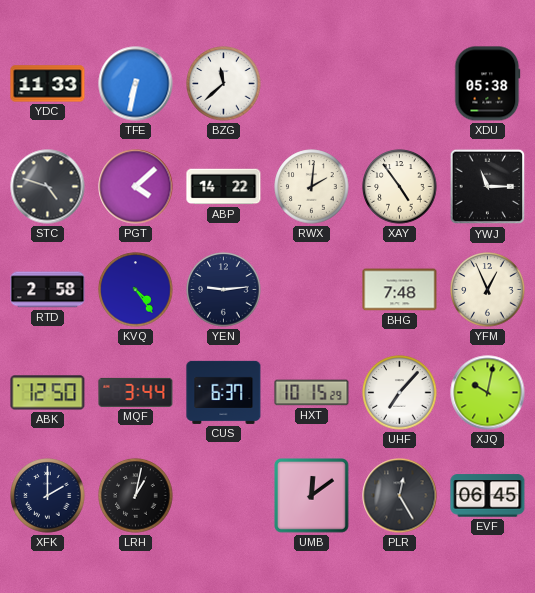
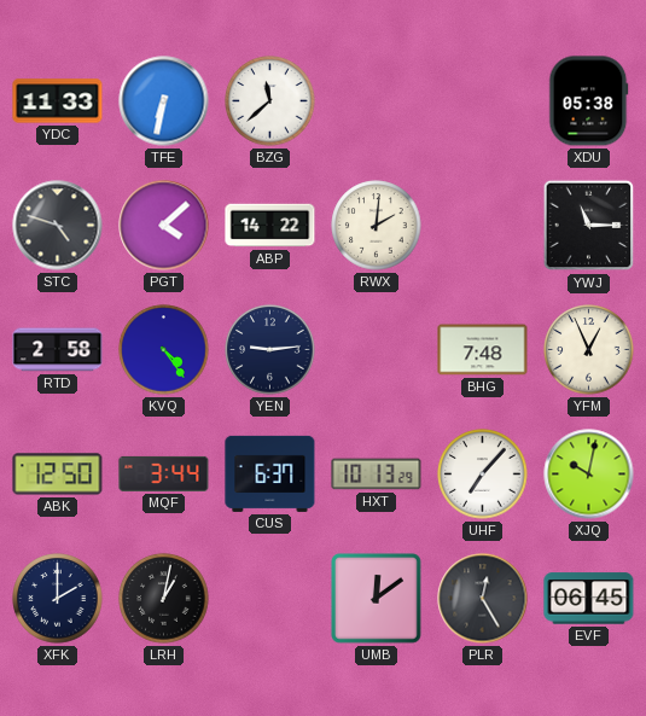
XAY: 4:54 -> none
HXT: 10:15 -> 10:13
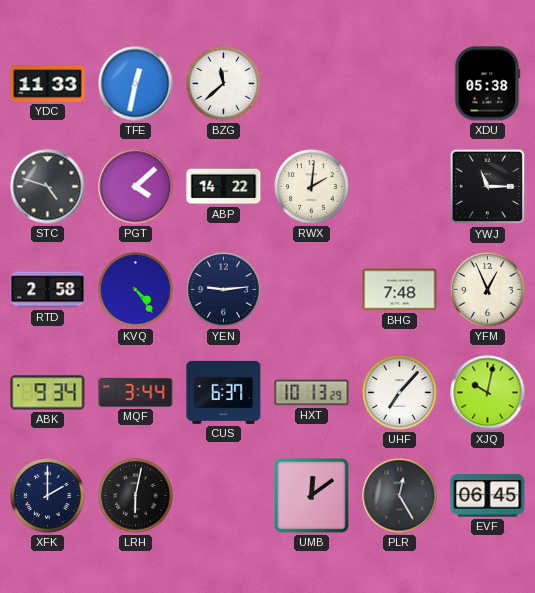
TFE: 6:32 -> 12:32
ABK: 12:50 -> 9:34
LRH: 1:02 -> 6:02
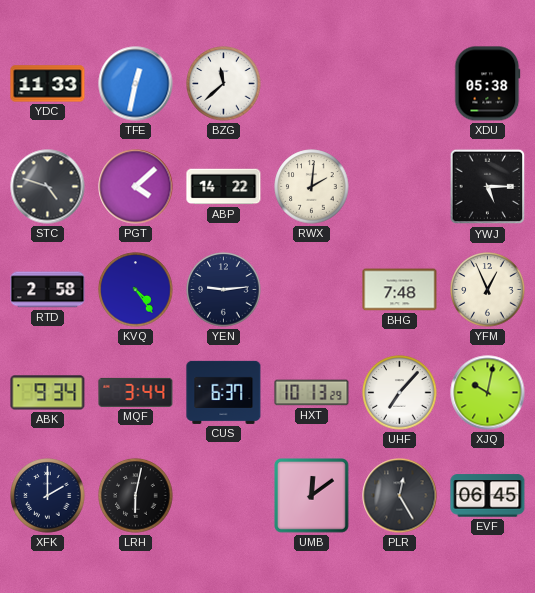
YWJ: 11:15 -> 5:15
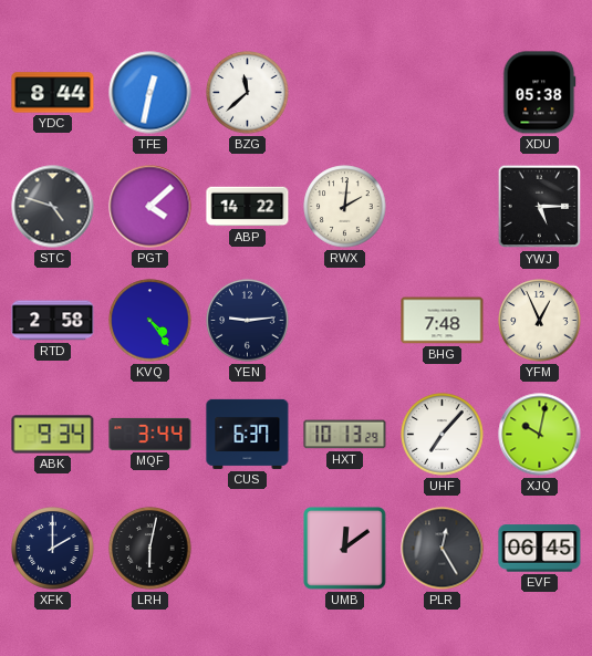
YDC: 11:33 -> 8:44
